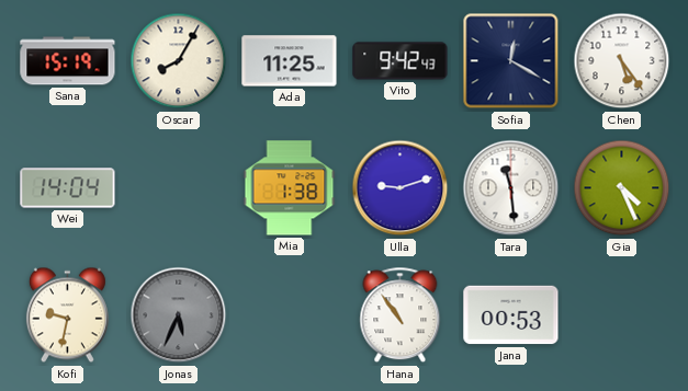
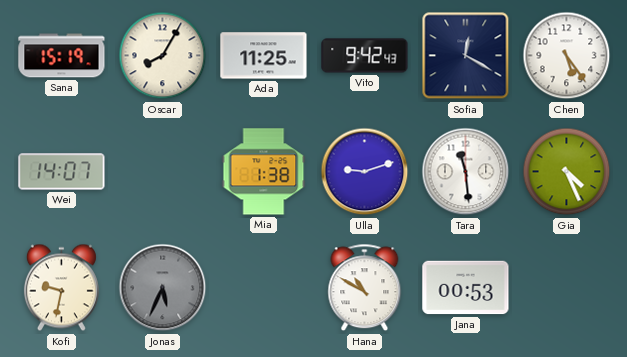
Wei: 14:04 -> 14:07
Hana: 10:54 -> 10:50
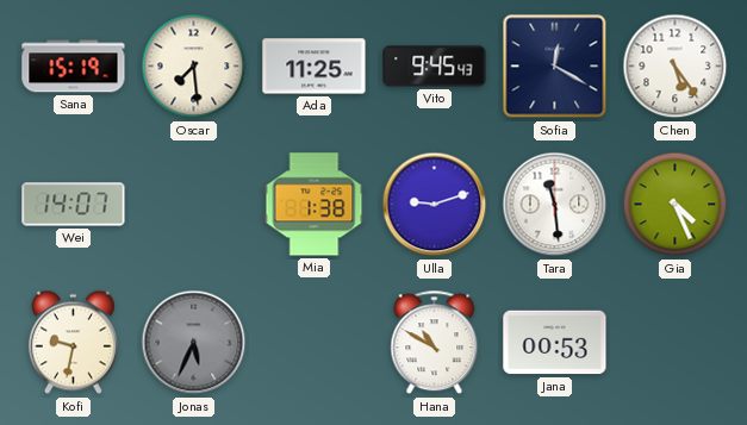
Oscar: 8:05 -> 7:29
Vito: 9:42 -> 9:45
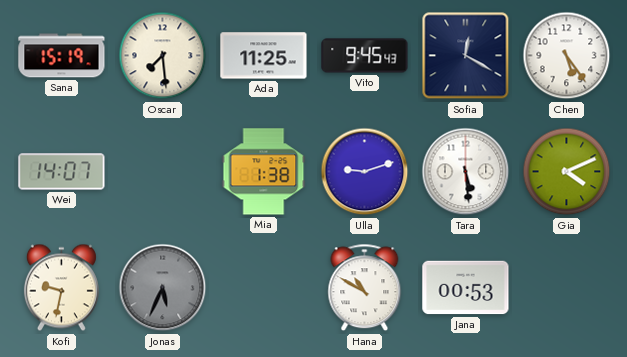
Tara: 11:29 -> 5:29
Gia: 4:26 -> 4:11
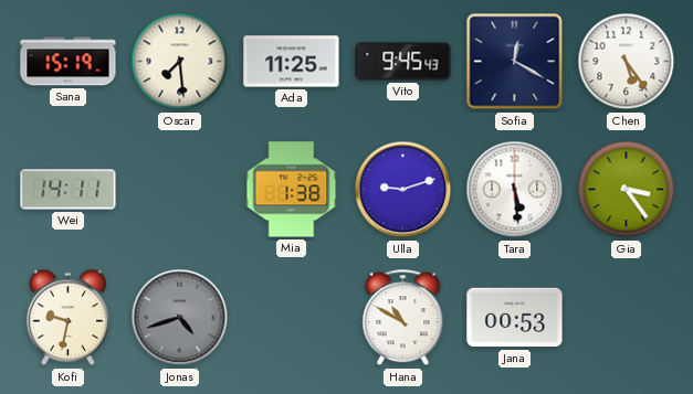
Wei: 14:07 -> 14:11
Gia: 4:11 -> 3:24
Jonas: 5:34 -> 4:42
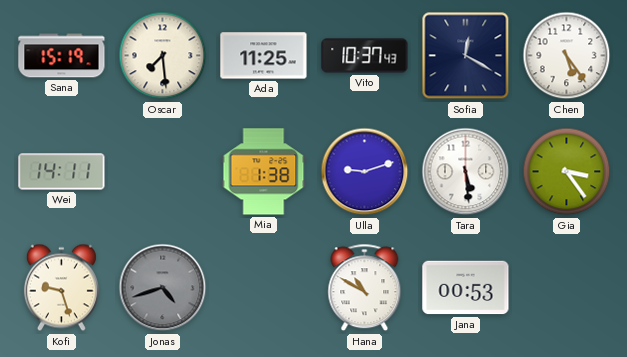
Vito: 9:45 -> 10:37
Kofi: 9:32 -> 9:27
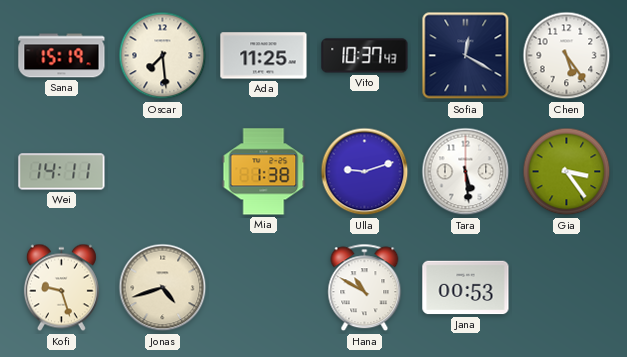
Jonas dial: grey -> cream
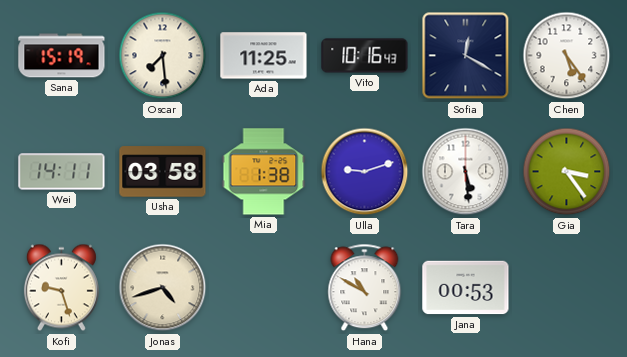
Vito: 10:37 -> 10:16
Usha: none -> 03:58
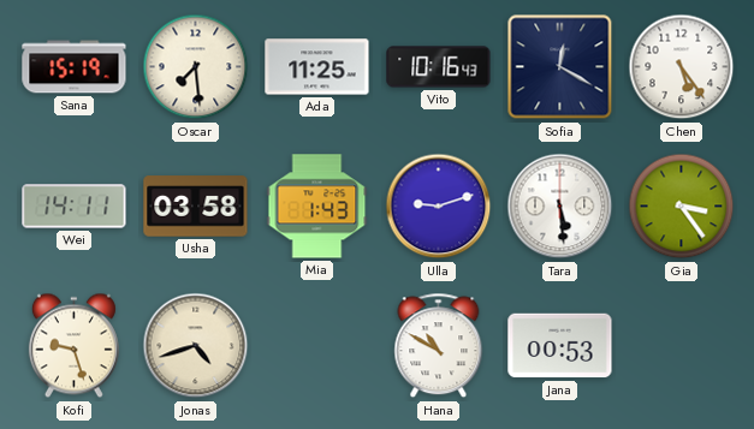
Mia: 1:38 -> 1:43
